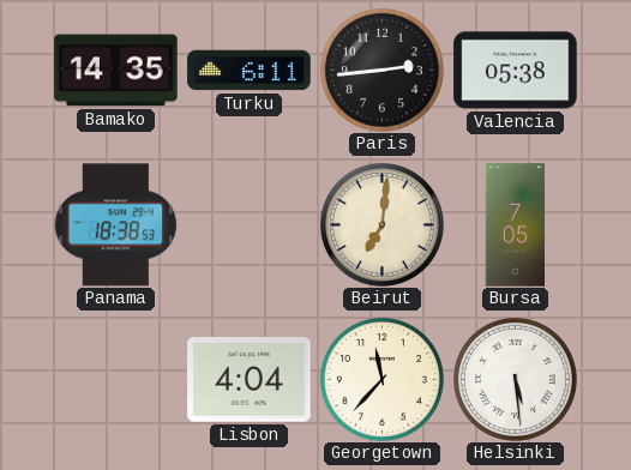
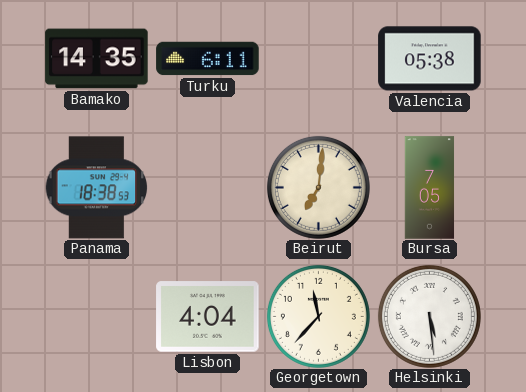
Paris: 2:44 -> none
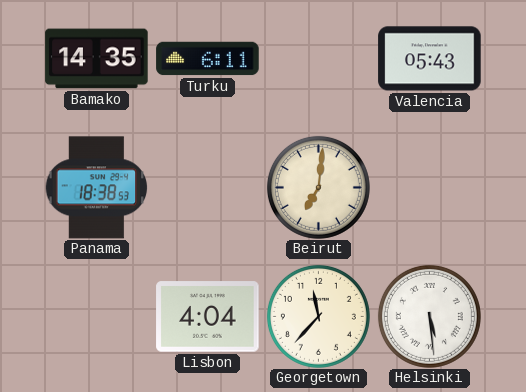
Valencia: 05:38 -> 05:43
Bursa: 7:05 -> none
